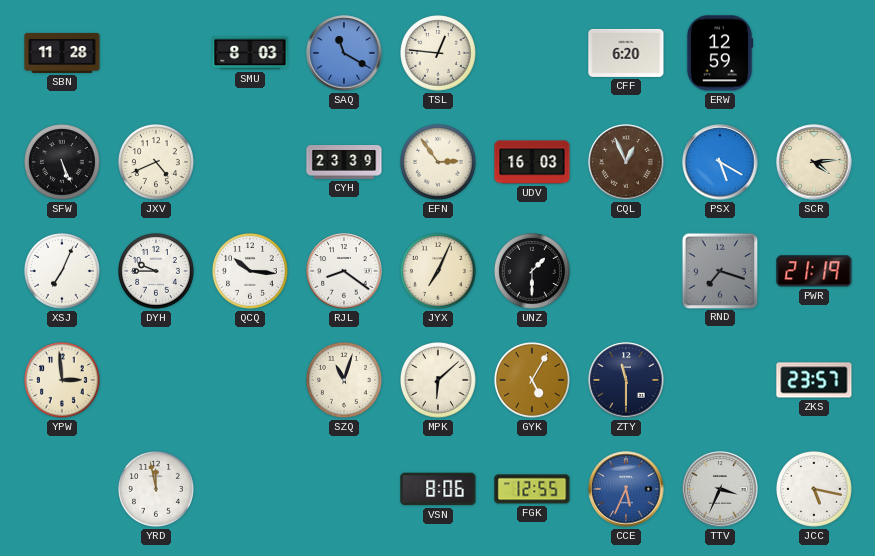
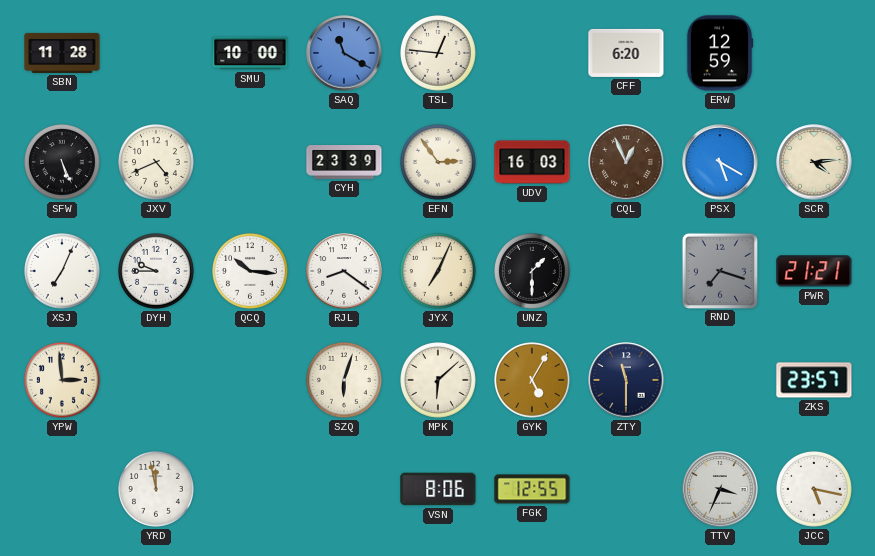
SMU: 8:03 -> 10:00
PWR: 21:19 -> 21:21
SZQ: 11:03 -> 6:03
CCE: 5:34 -> none
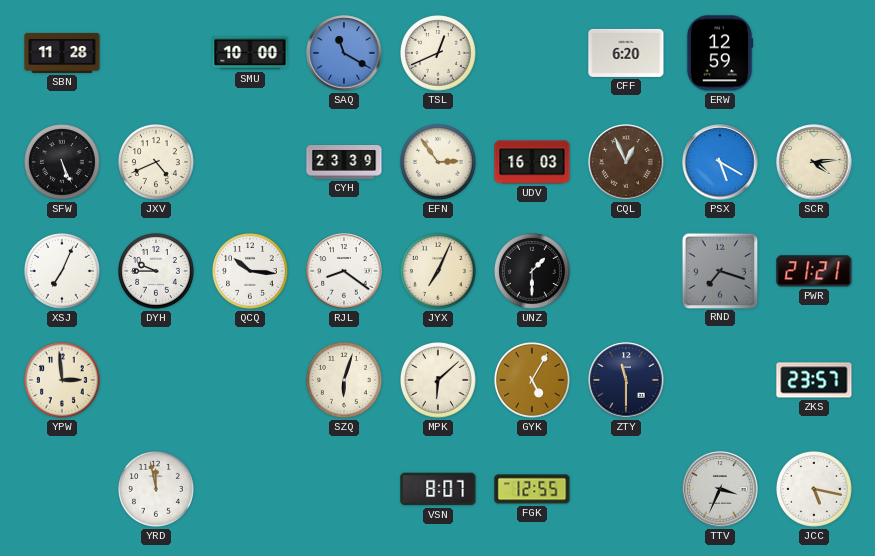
TSL: 12:46 -> 12:41
VSN: 8:06 -> 8:07
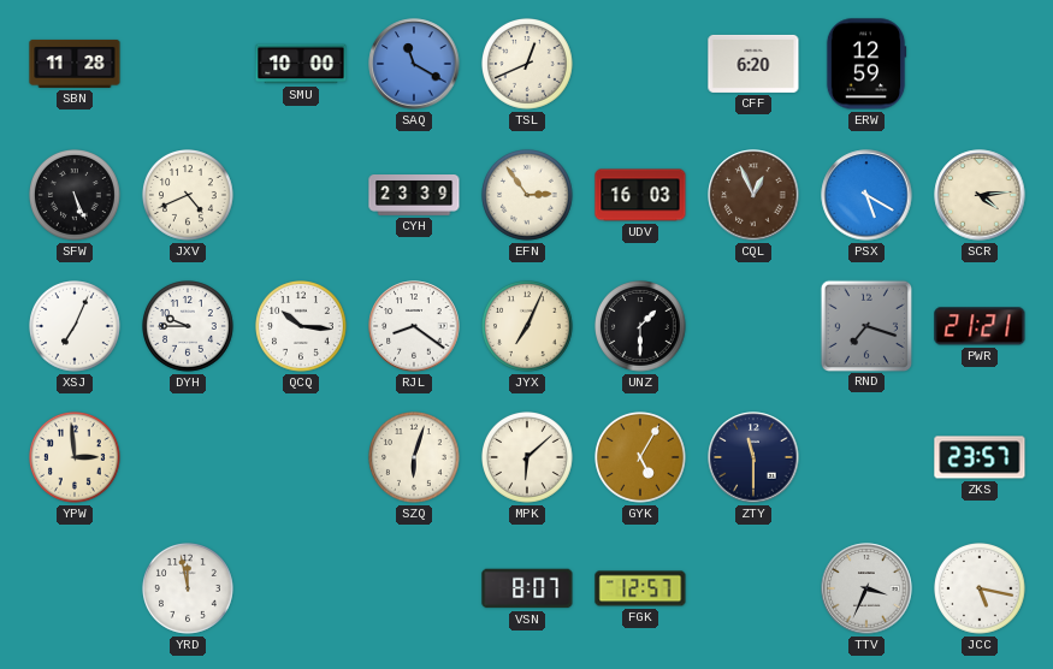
FGK: 12:55 -> 12:57
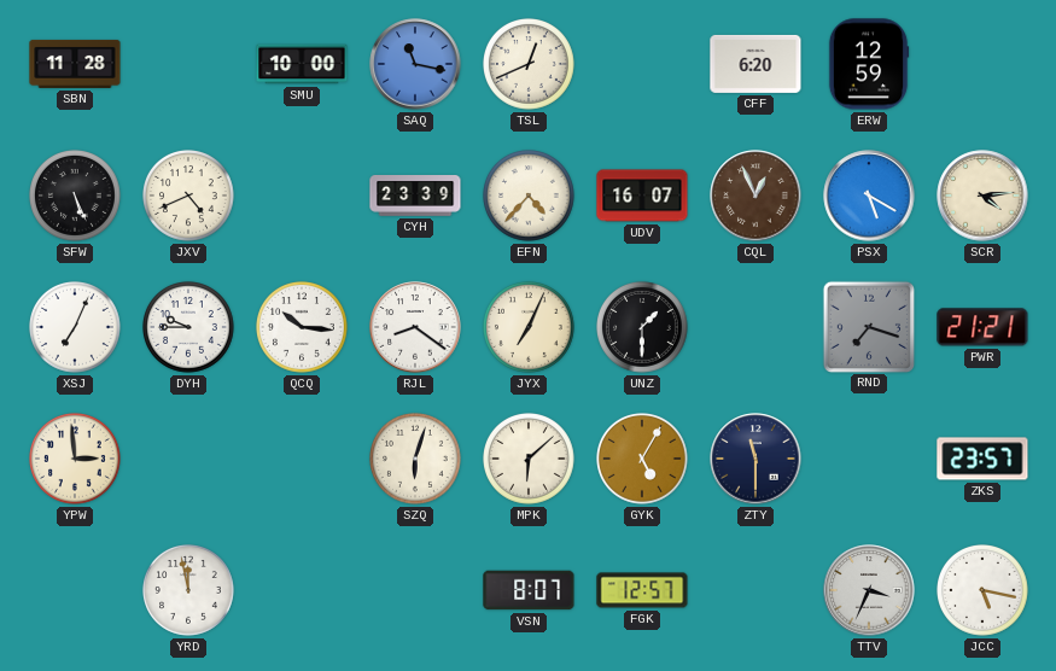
SAQ: 11:20 -> 11:17
EFN: 2:54 -> 4:37
UDV: 16:03 -> 16:07
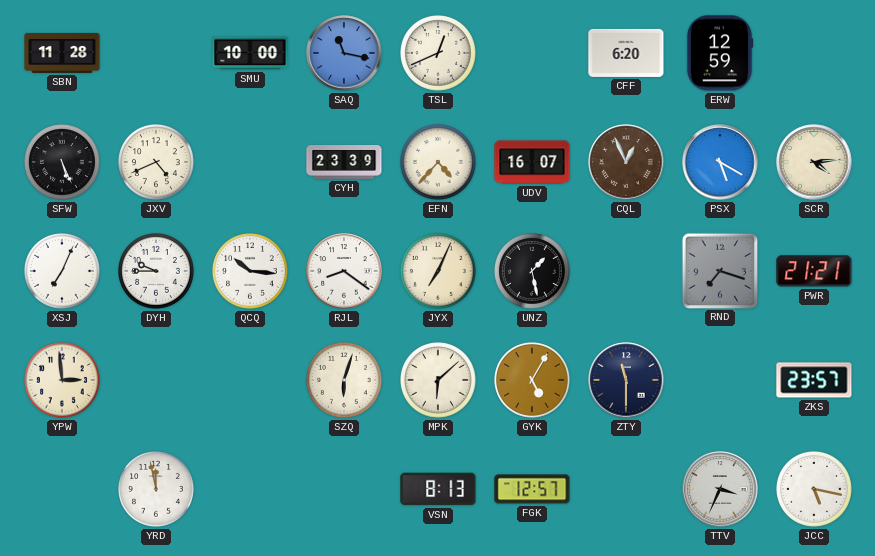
UNZ: 1:30 -> 1:28
VSN: 8:07 -> 8:13
